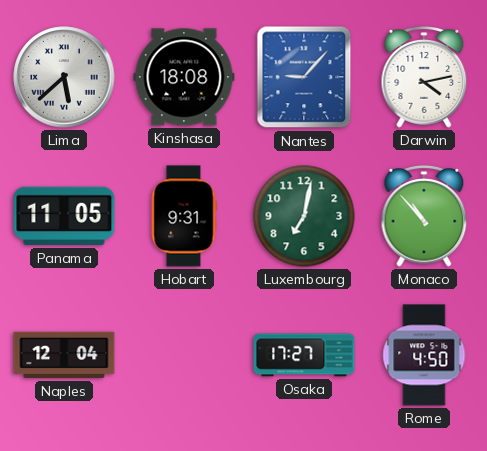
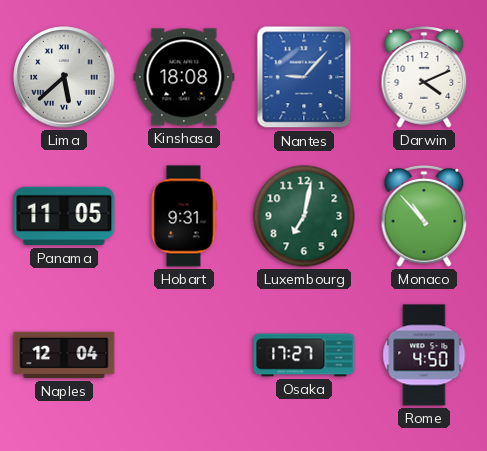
Darwin: 4:13 -> 4:11
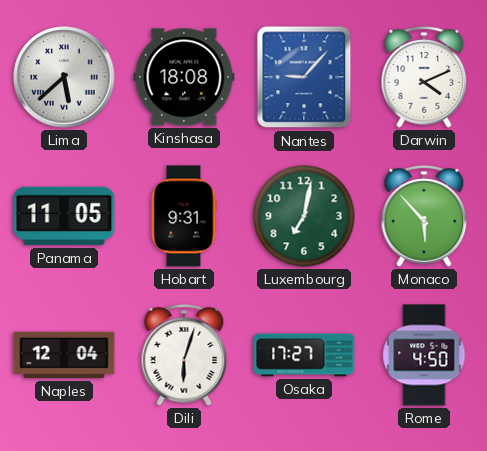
Monaco: 10:53 -> 5:53
Dili: none -> 6:03
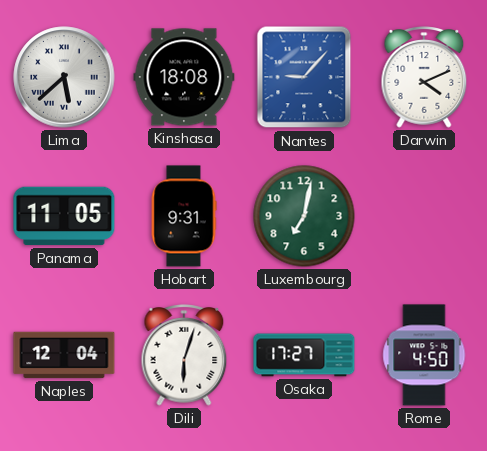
Monaco: 5:53 -> none
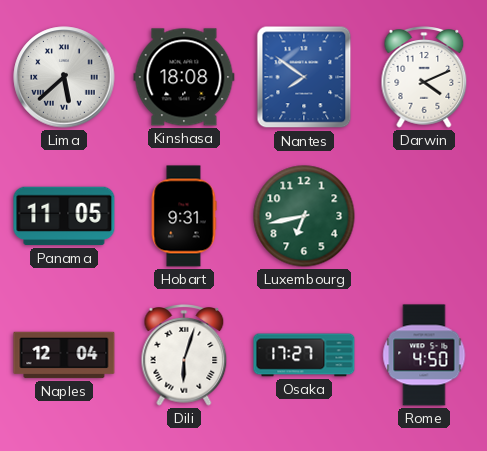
Nantes: 9:07 -> 7:51
Luxembourg: 7:02 -> 6:43
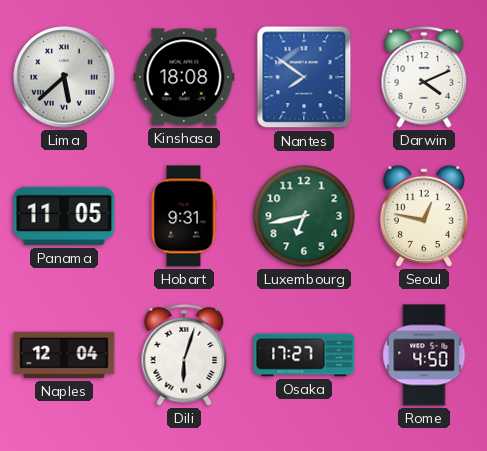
Seoul: none -> 12:47
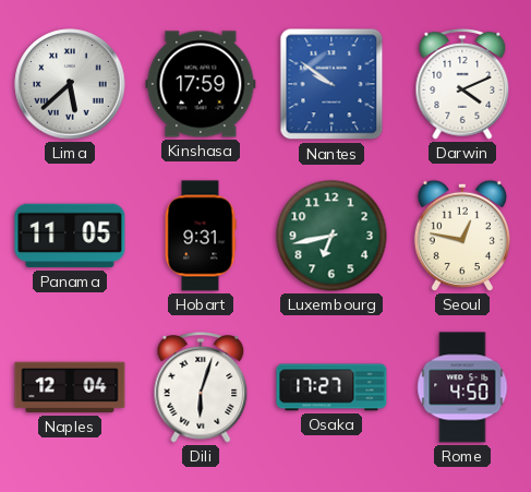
Kinshasa: 18:08 -> 17:59
Nantes: 7:51 -> 9:51
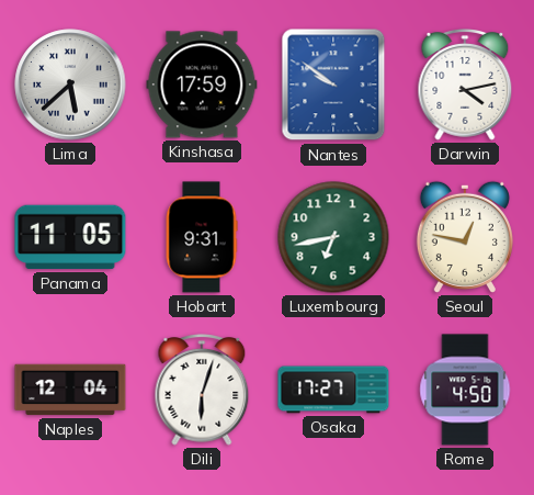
Darwin: 4:11 -> 4:13
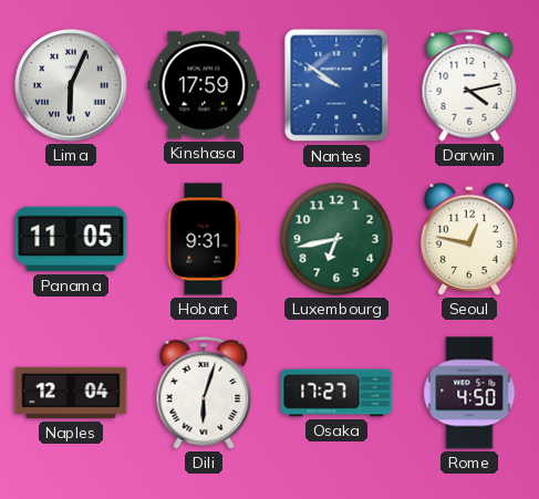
Lima: 5:38 -> 6:04
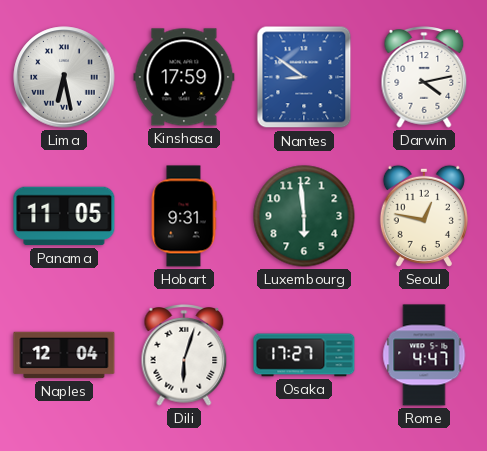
Lima: 6:04 -> 6:28
Nantes: 9:51 -> 8:51
Luxembourg: 6:43 -> 5:59
Rome: 4:50 -> 4:47
